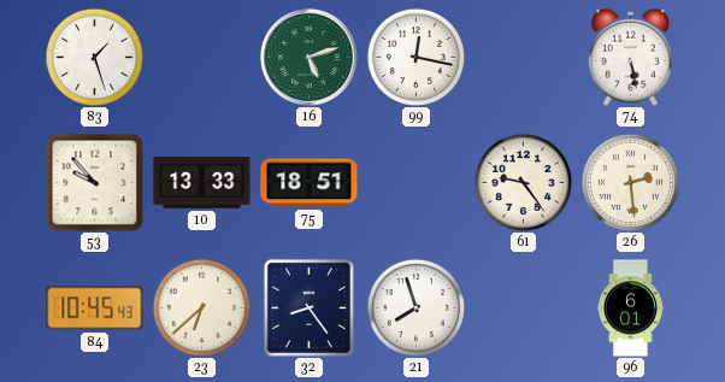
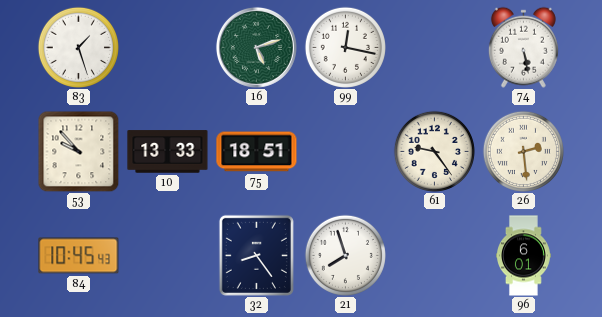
23: 6:38 -> none
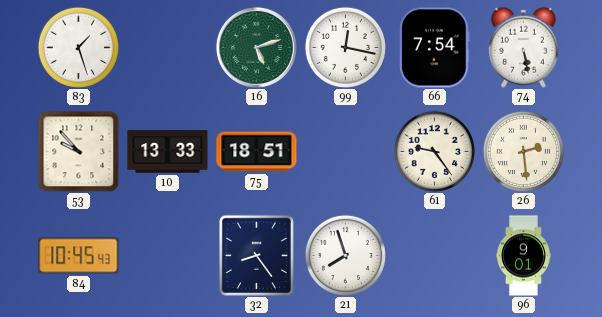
66: none -> 7:54
96: 6:01 -> 9:01
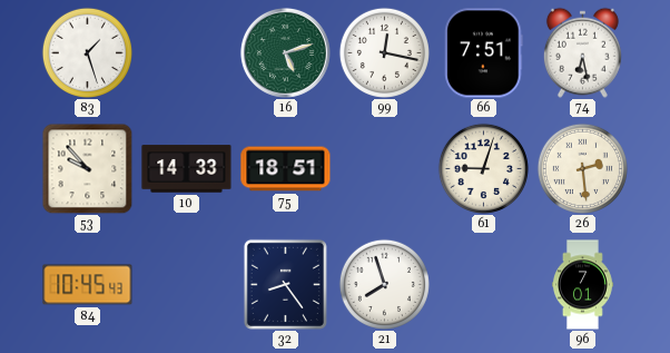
66: 7:54 -> 7:51
74: 5:28 -> 6:28
10: 13:33 -> 14:33
61: 9:24 -> 9:03
96: 9:01 -> 7:01
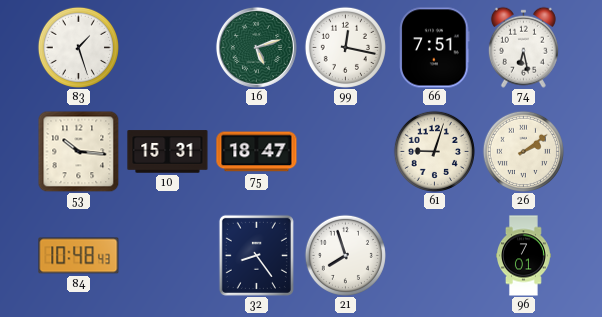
53: 9:53 -> 10:16
10: 14:33 -> 15:31
75: 18:51 -> 18:47
26: 2:29 -> 2:09
84: 10:45 -> 10:48
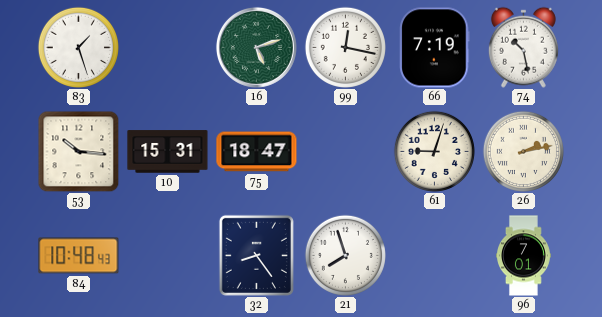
66: 7:51 -> 7:19
74: 6:28 -> 10:28
26: 2:09 -> 2:13
